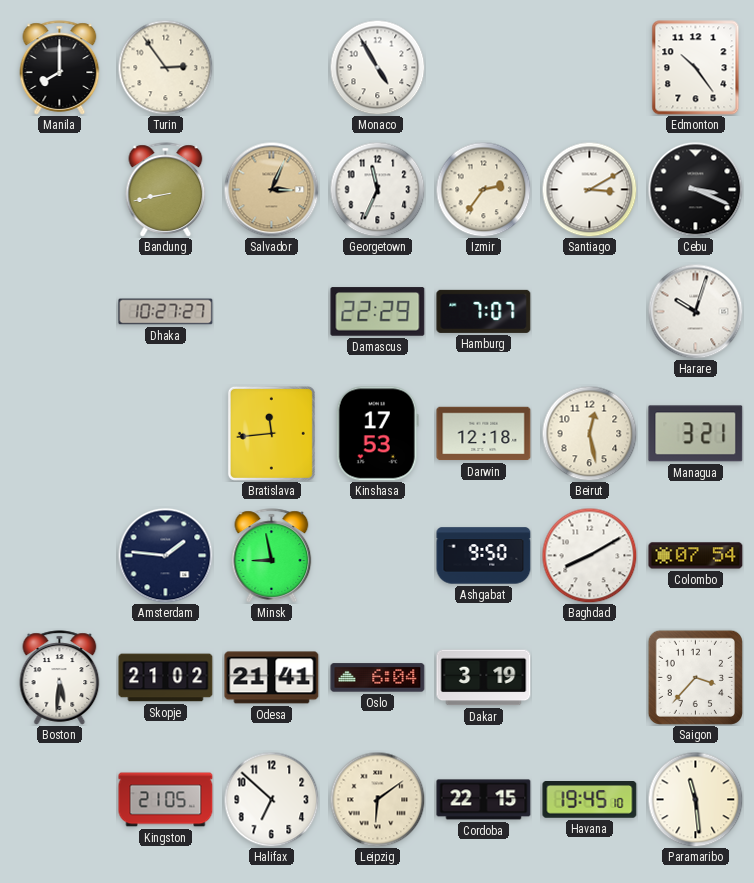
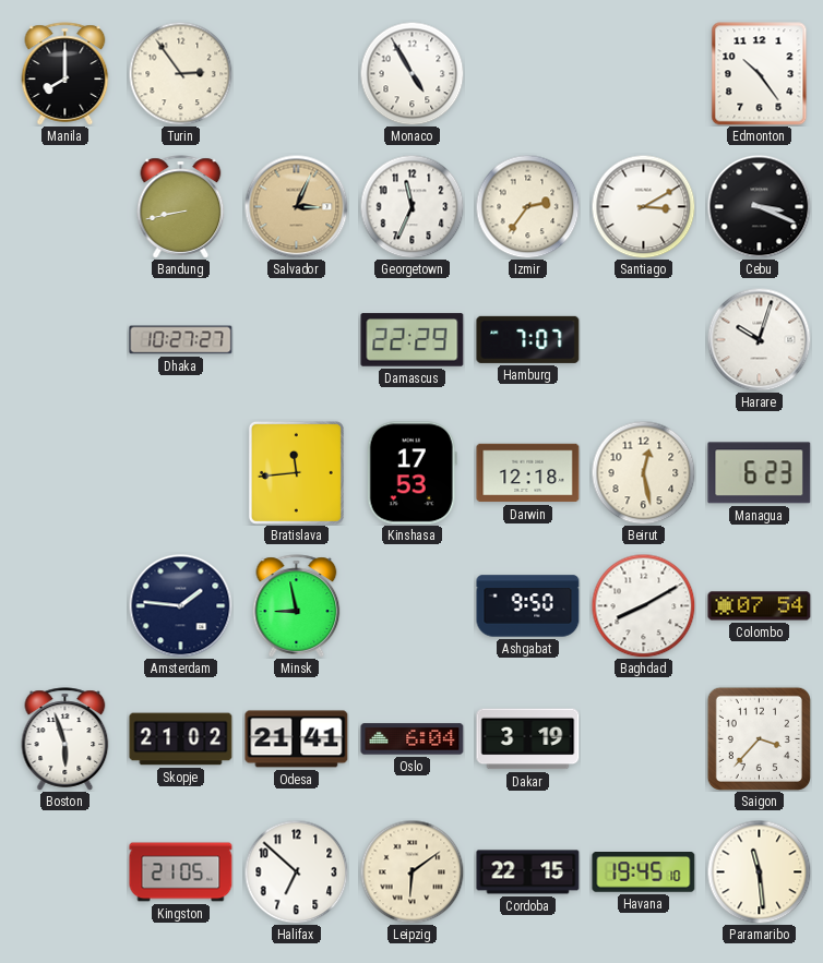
Managua: 3:21 -> 6:23
Boston: 5:31 -> 5:57
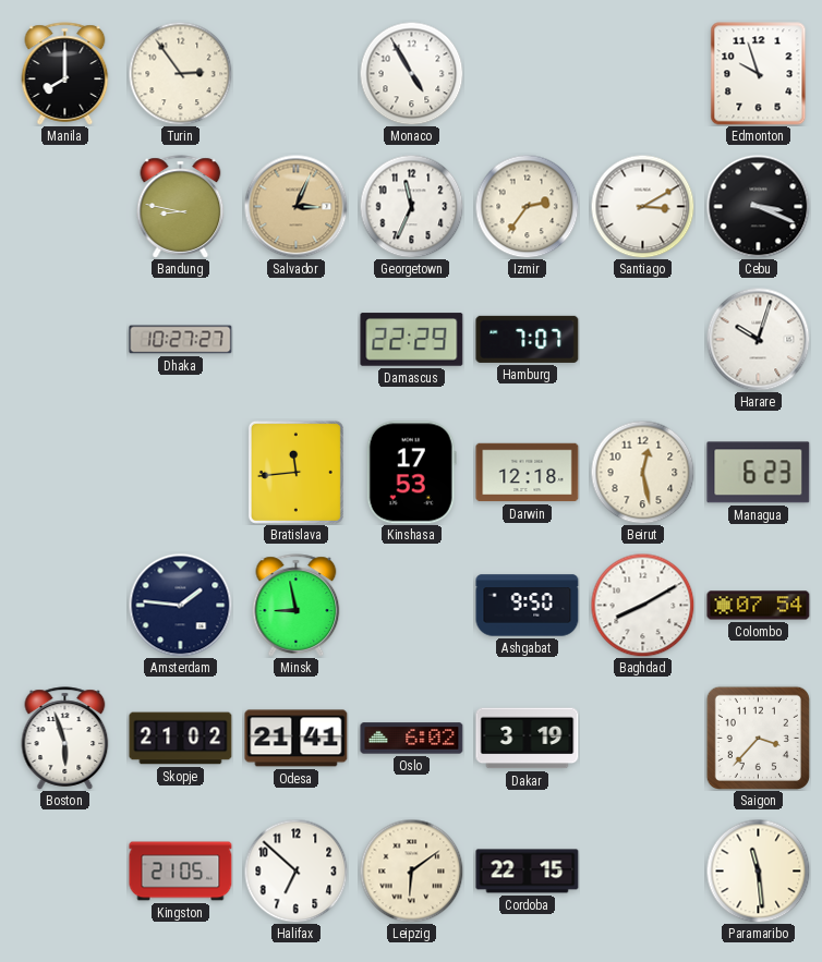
Edmonton: 10:24 -> 9:57
Bandung: 8:43 -> 8:47
Oslo: 6:04 -> 6:02
Havana: 19:45 -> none
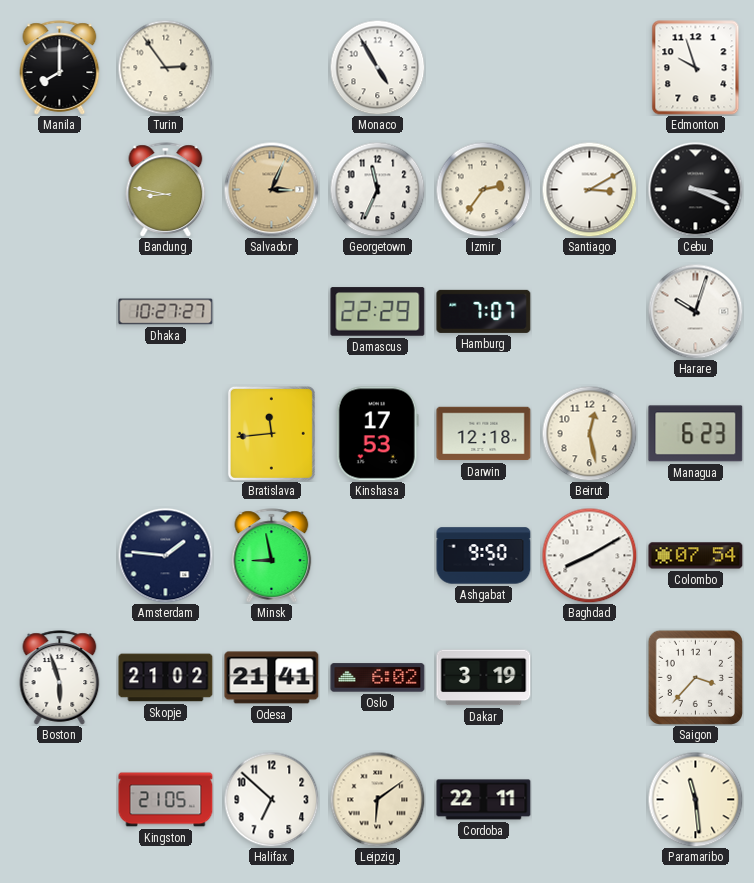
Cordoba: 22:15 -> 22:11
